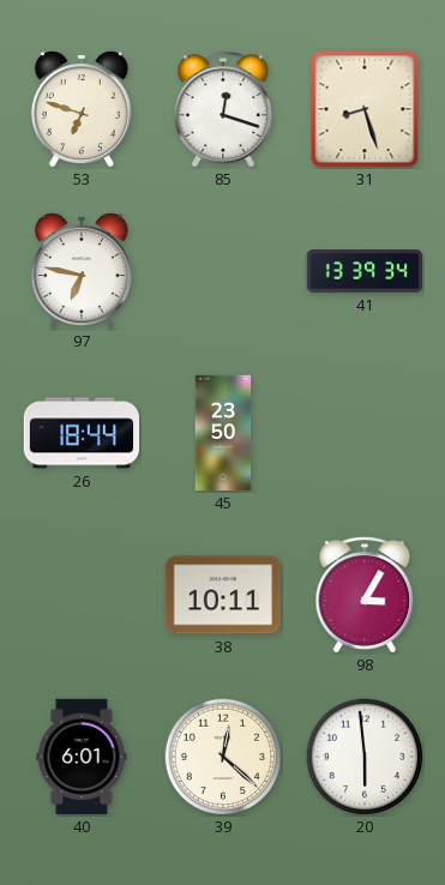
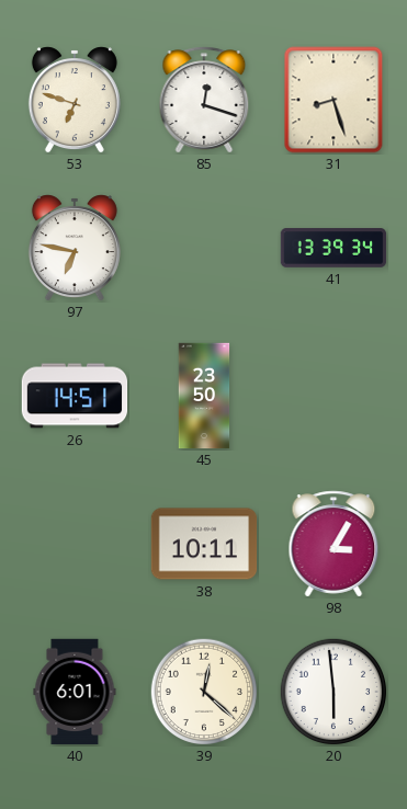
26: 18:44 -> 14:51
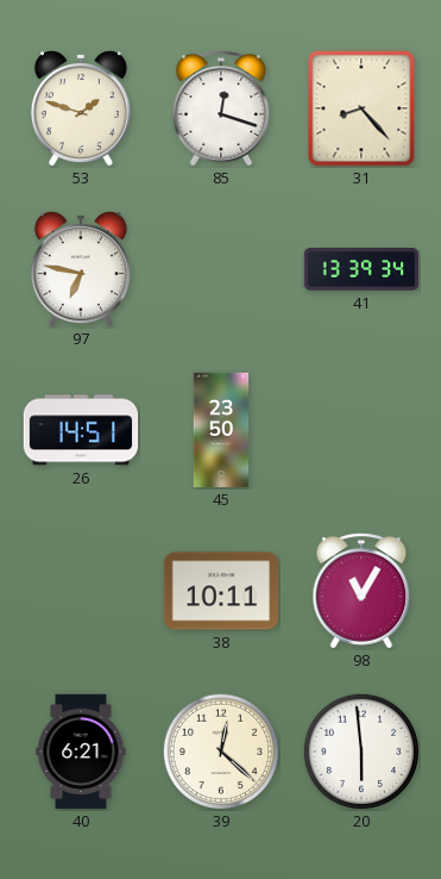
53: 6:48 -> 1:48
31: 8:27 -> 8:23
98: 3:05 -> 11:05
40: 6:01 -> 6:21
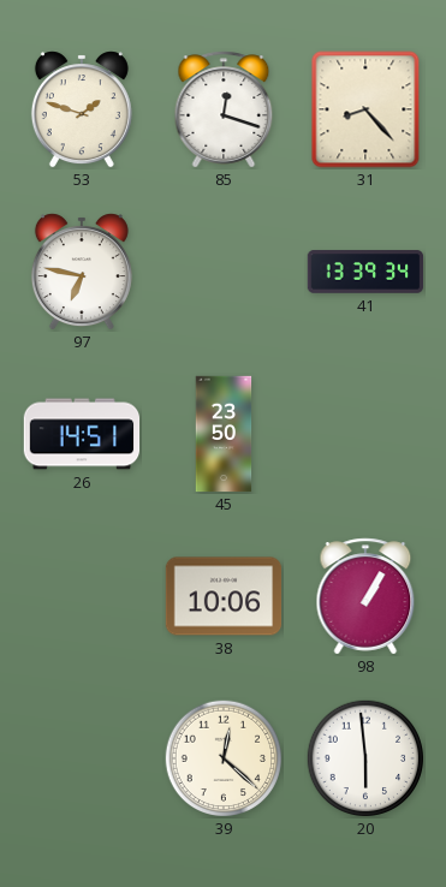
38: 10:11 -> 10:06
98: 11:05 -> 1:05
40: 6:21 -> none
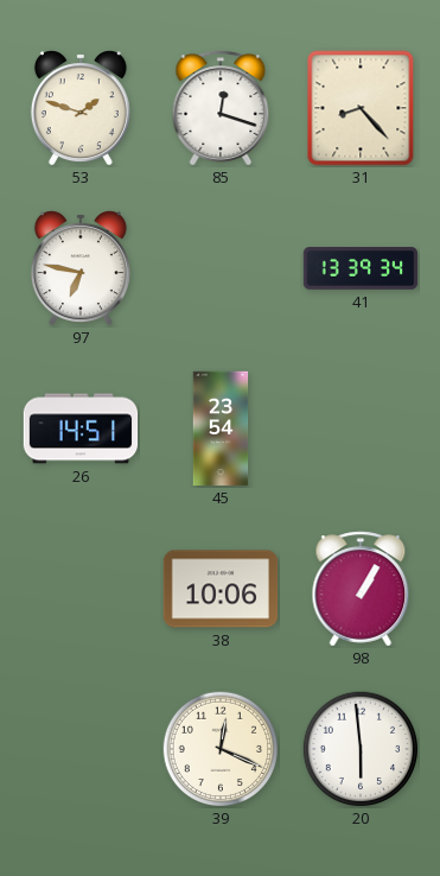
45: 23:50 -> 23:54
39: 12:22 -> 12:19
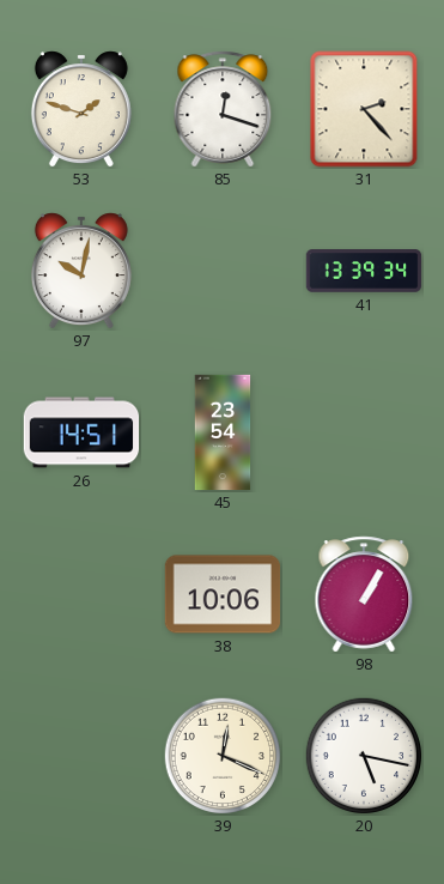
31: 8:23 -> 2:23
97: 6:47 -> 10:02
20: 5:59 -> 5:17
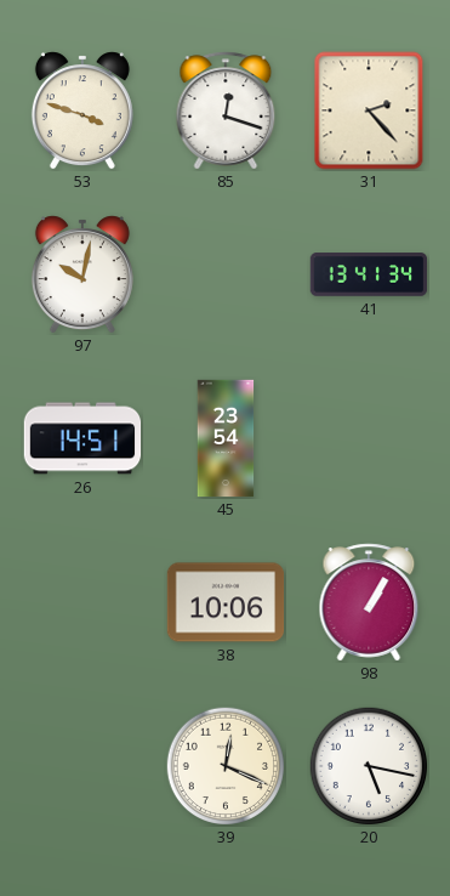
53: 1:48 -> 3:48
41: 13:39 -> 13:41
